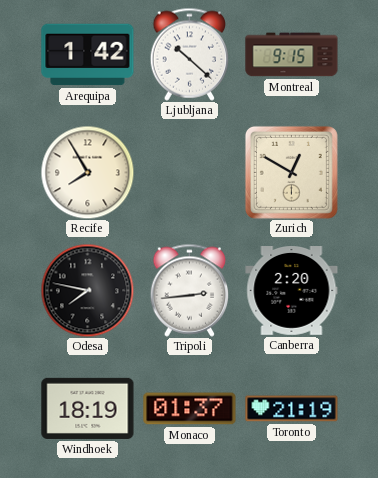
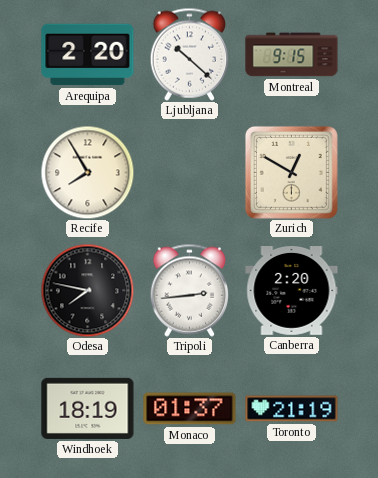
Arequipa: 1:42 -> 2:20
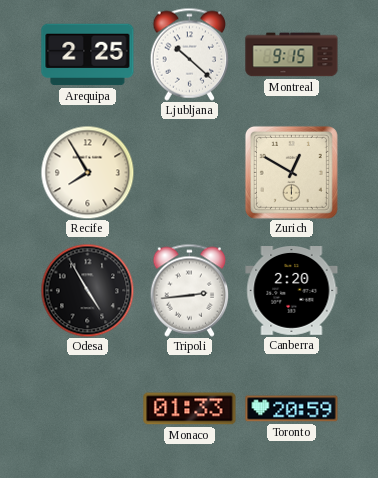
Arequipa: 2:20 -> 2:25
Odesa: 7:47 -> 4:55
Windhoek: 18:19 -> none
Monaco: 01:37 -> 01:33
Toronto: 21:19 -> 20:59
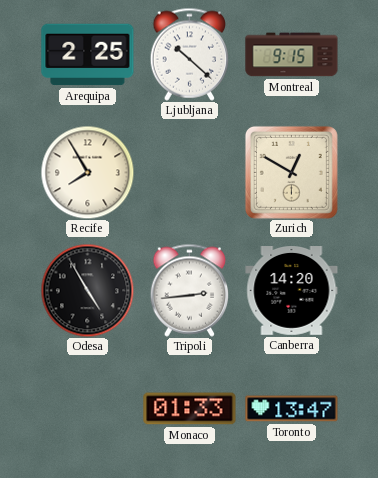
Canberra: 2:20 -> 14:20
Toronto: 20:59 -> 13:47
